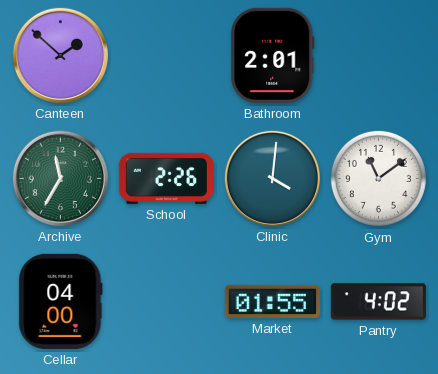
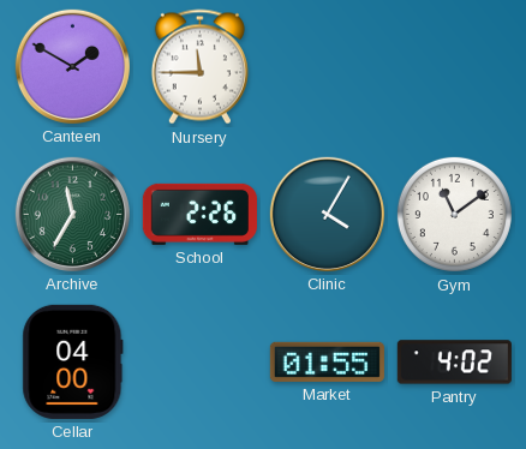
Canteen: 1:52 -> 1:50
Nursery: none -> 11:45
Bathroom: 2:01 -> none
Clinic: 4:01 -> 4:05
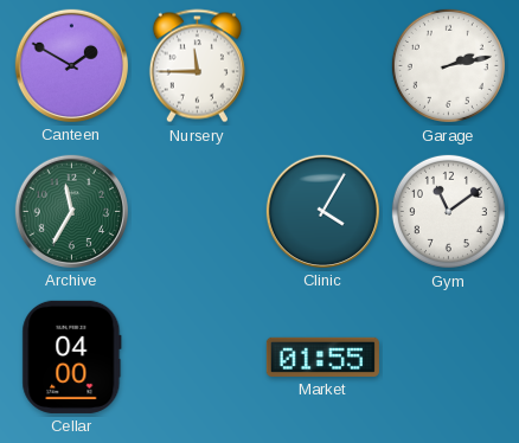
Garage: none -> 2:13
School: 2:26 -> none
Pantry: 4:02 -> none
